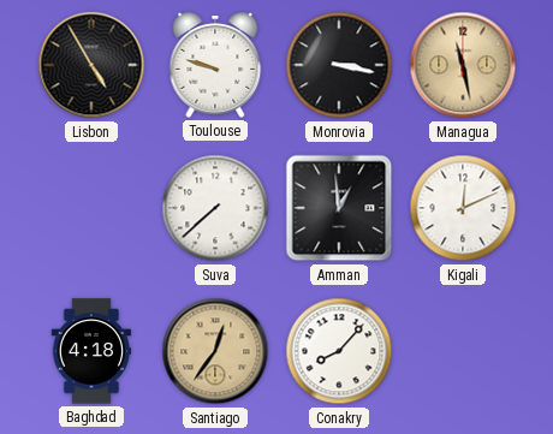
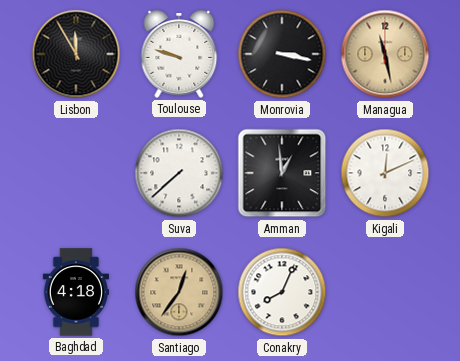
Lisbon: 4:55 -> 11:55
Conakry: 8:07 -> 8:04
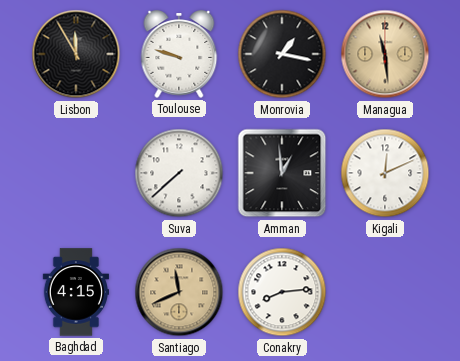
Monrovia: 3:17 -> 1:17
Managua: 11:28 -> 11:29
Baghdad: 4:18 -> 4:15
Santiago: 12:36 -> 11:41
Conakry: 8:04 -> 8:14
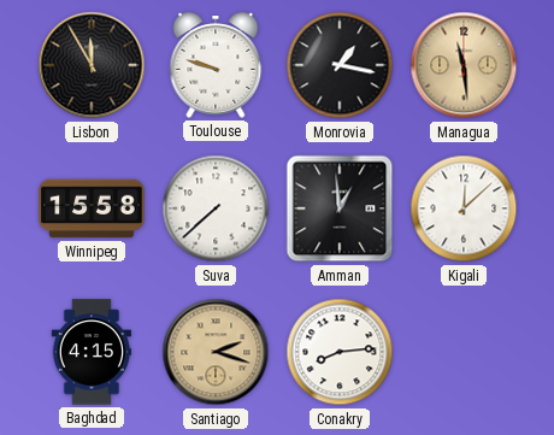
Winnipeg: none -> 15:58
Kigali: 12:11 -> 12:08
Santiago: 11:41 -> 2:18
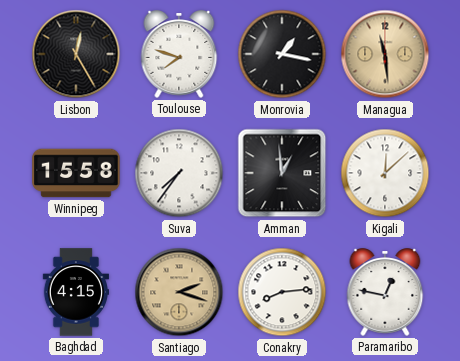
Lisbon: 11:55 -> 12:25
Toulouse: 9:48 -> 7:48
Suva: 7:38 -> 7:36
Paramaribo: none -> 12:47
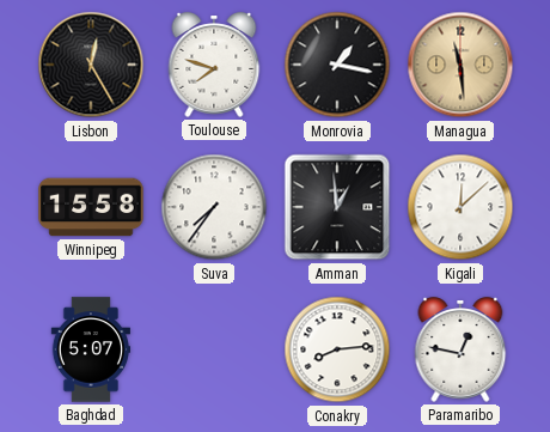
Baghdad: 4:15 -> 5:07
Santiago: 2:18 -> none
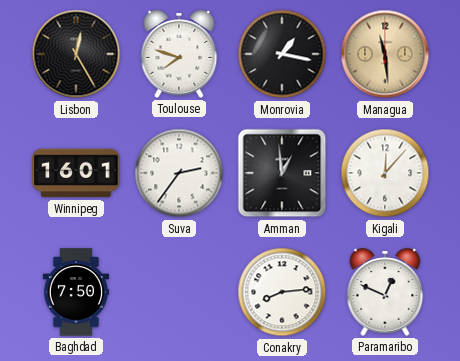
Winnipeg: 15:58 -> 16:01
Suva: 7:36 -> 2:36
Kigali: 12:08 -> 12:07
Baghdad: 5:07 -> 7:50
Paramaribo: 12:47 -> 12:49
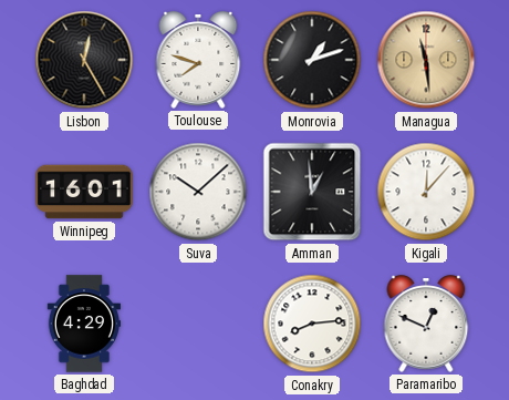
Monrovia: 1:17 -> 1:12
Suva: 2:36 -> 10:08
Baghdad: 7:50 -> 4:29
